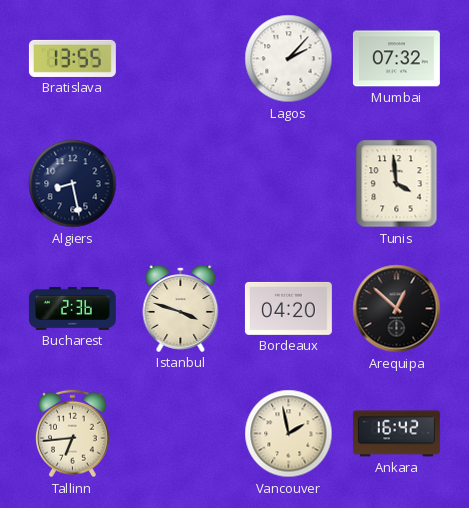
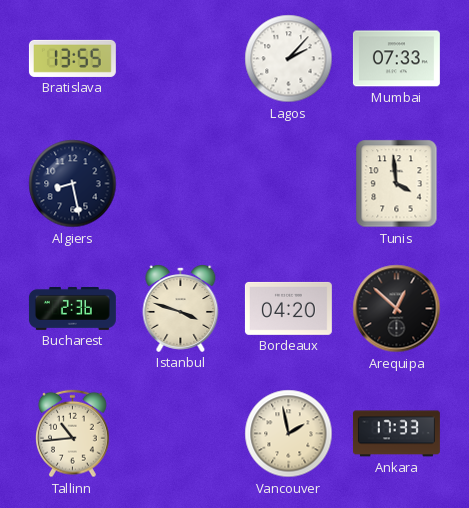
Mumbai: 07:32 -> 07:33
Tallinn: 6:44 -> 10:44
Ankara: 16:42 -> 17:33
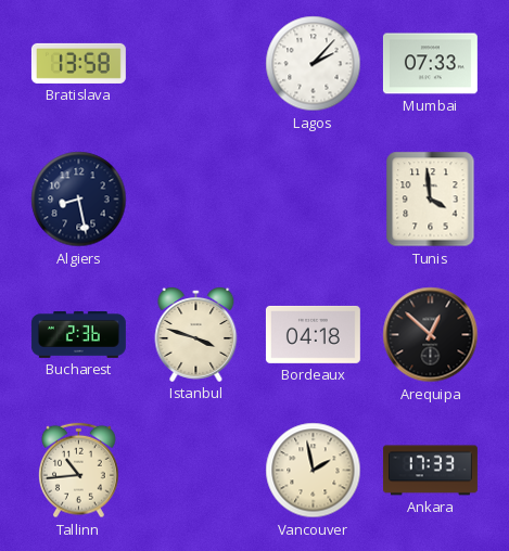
Bratislava: 13:55 -> 13:58
Bordeaux: 04:20 -> 04:18
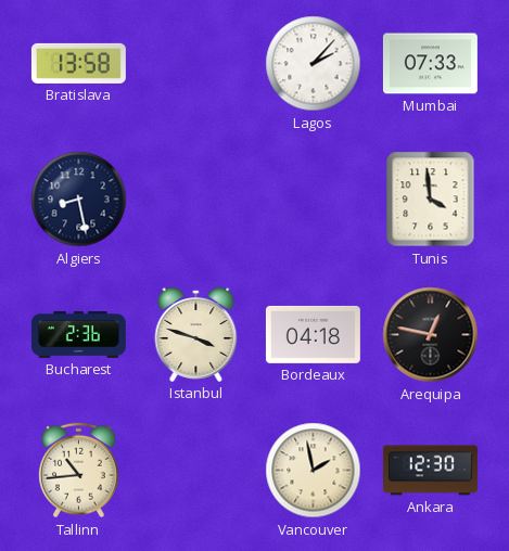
Arequipa: 12:52 -> 12:47
Ankara: 17:33 -> 12:30
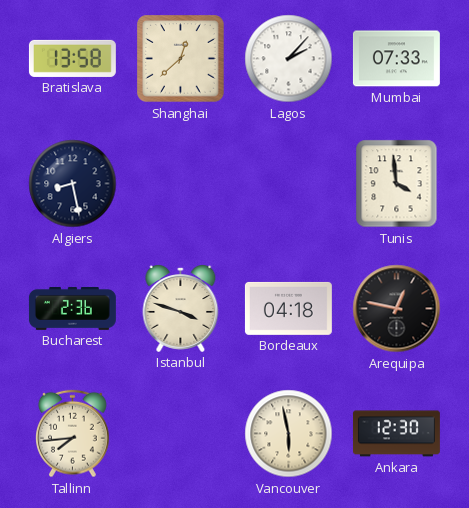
Shanghai: none -> 12:38
Tallinn: 10:44 -> 7:44
Vancouver: 1:58 -> 5:58
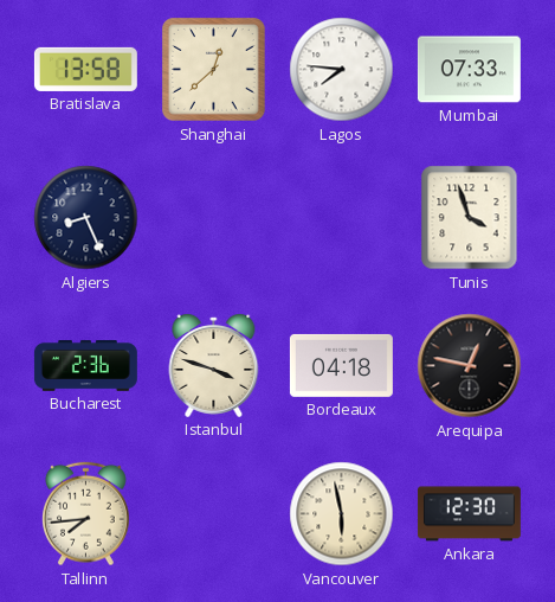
Lagos: 2:07 -> 7:46
Algiers: 8:28 -> 8:26
Tunis: 3:59 -> 3:57
